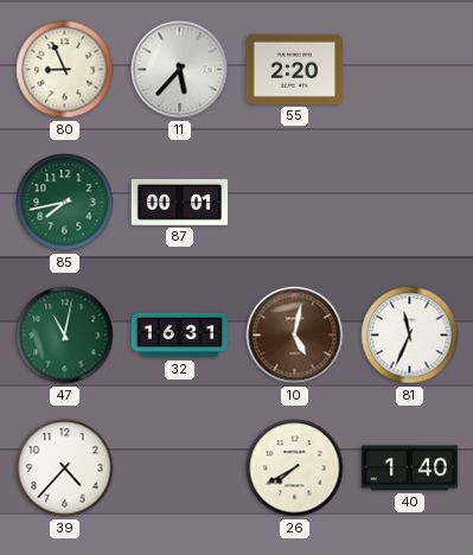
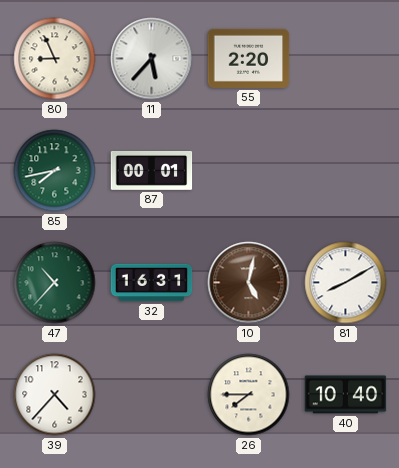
47: 11:02 -> 10:37
81: 11:34 -> 8:10
26: 7:40 -> 7:45
40: 1:40 -> 10:40
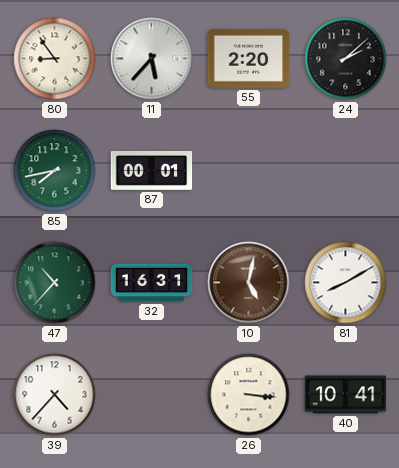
80: 8:56 -> 8:54
24: none -> 2:08
26: 7:45 -> 3:16
40: 10:40 -> 10:41
